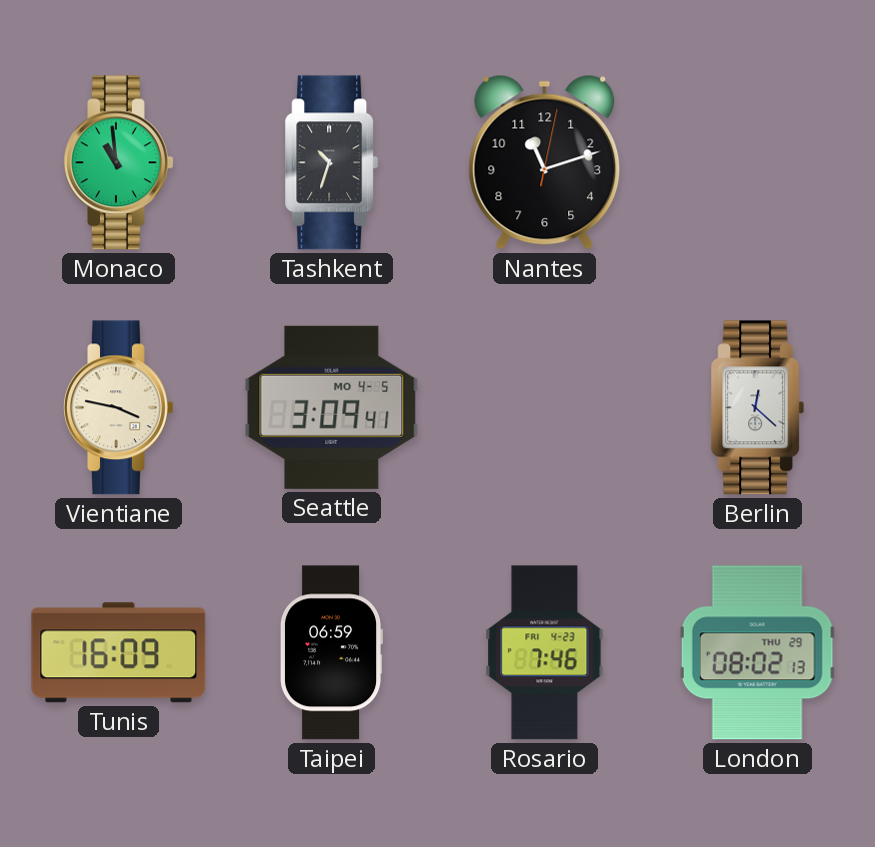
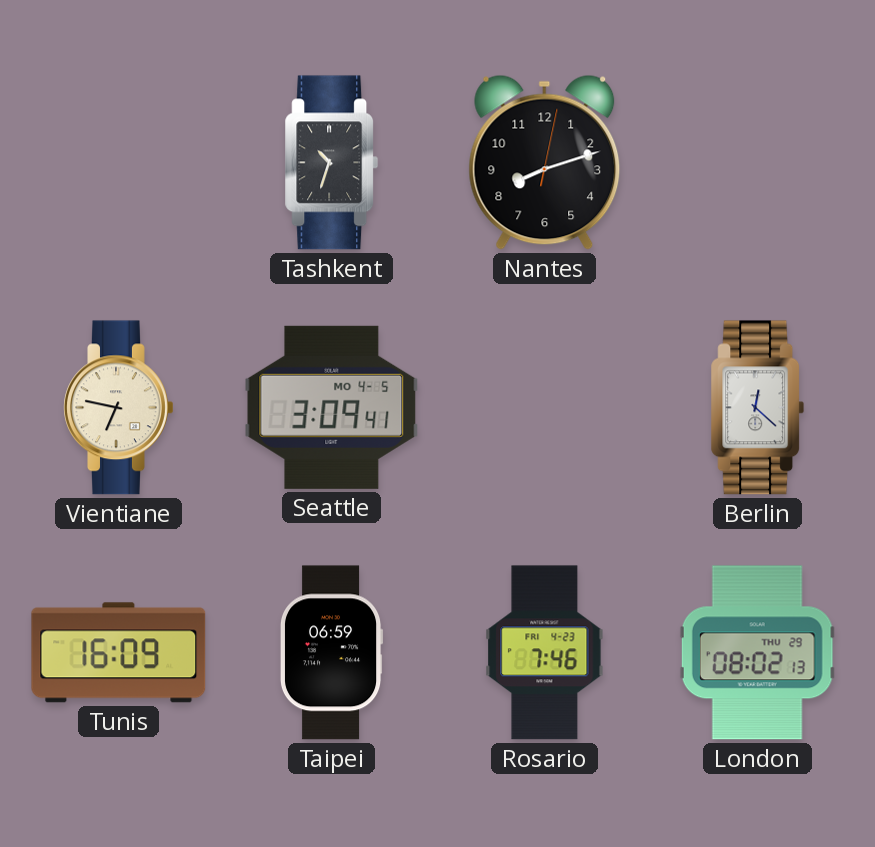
Monaco: 10:59 -> none
Nantes: 11:12 -> 8:12
Vientiane: 3:47 -> 6:47
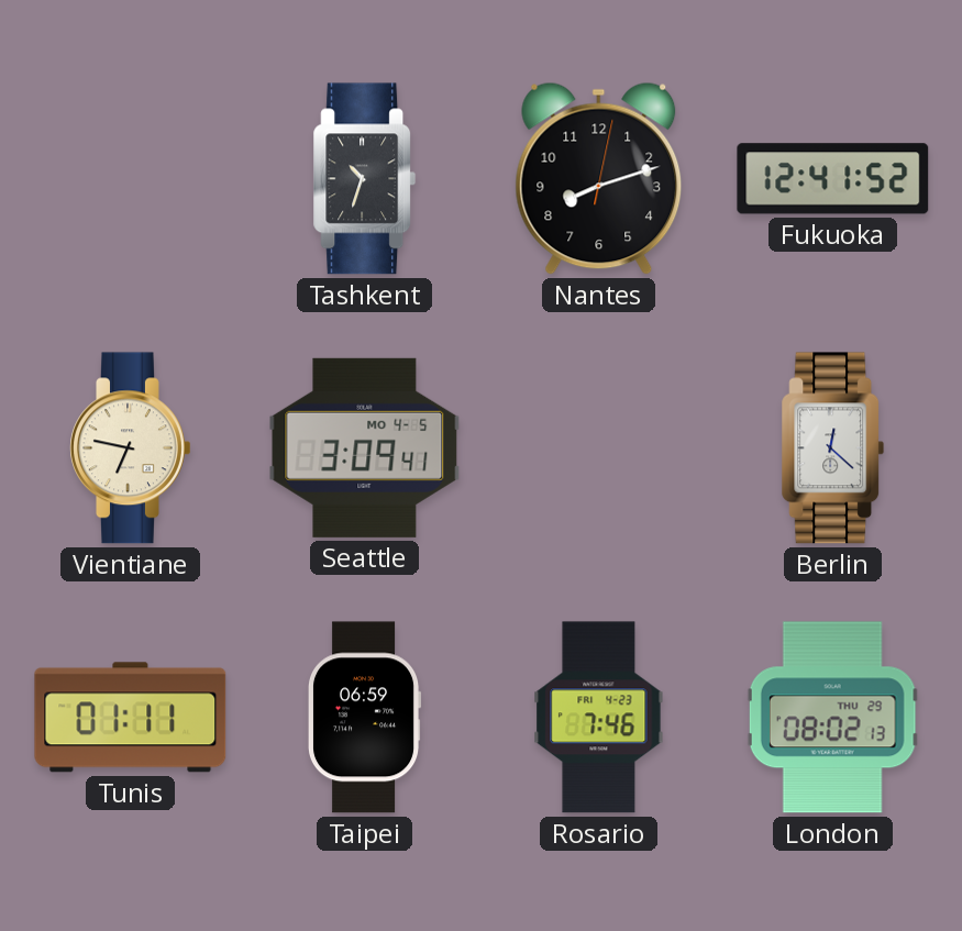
Fukuoka: none -> 12:41
Tunis: 16:09 -> 01:11
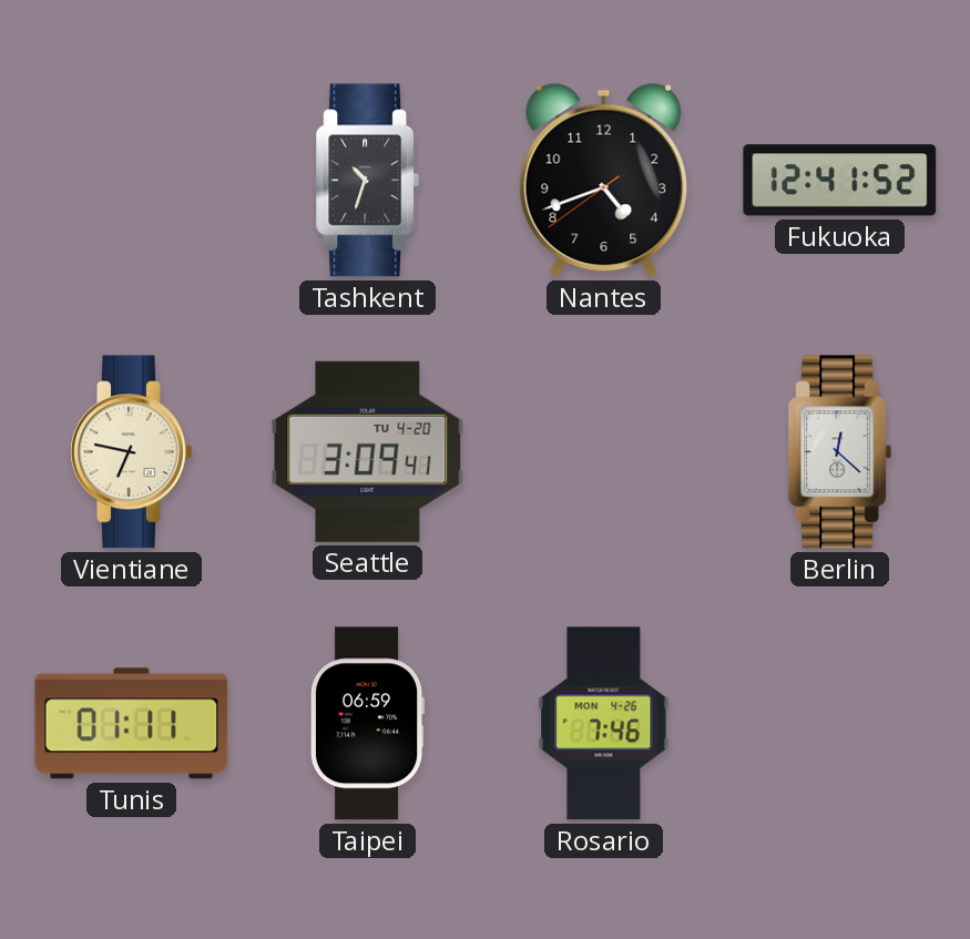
Nantes: 8:12 -> 4:41
Seattle date: MO 4-5 -> TU 4-20
Rosario date: FRI 4-23 -> MON 4-26
London: 08:02 -> none
